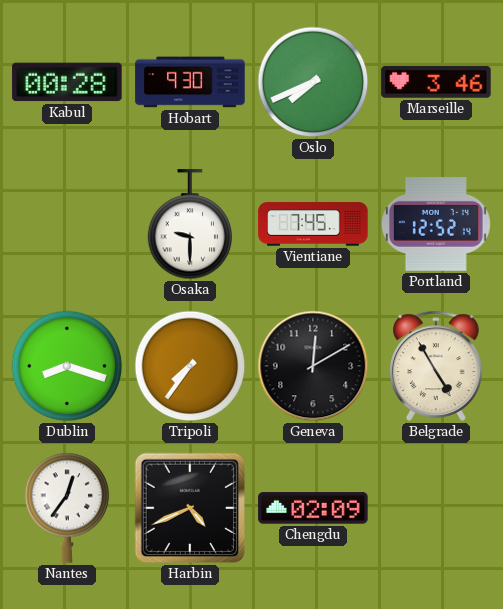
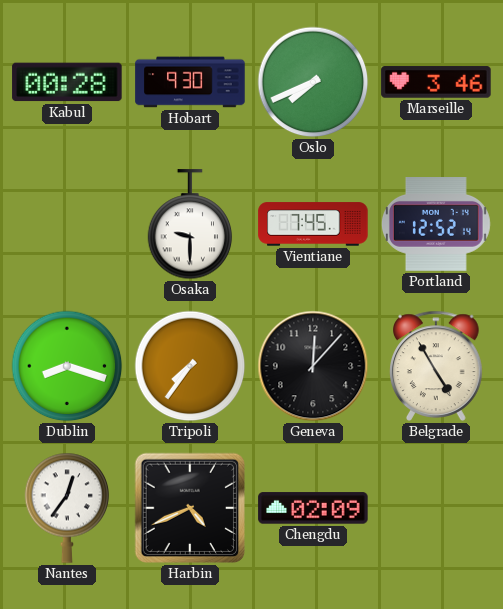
Geneva: 12:10 -> 12:07
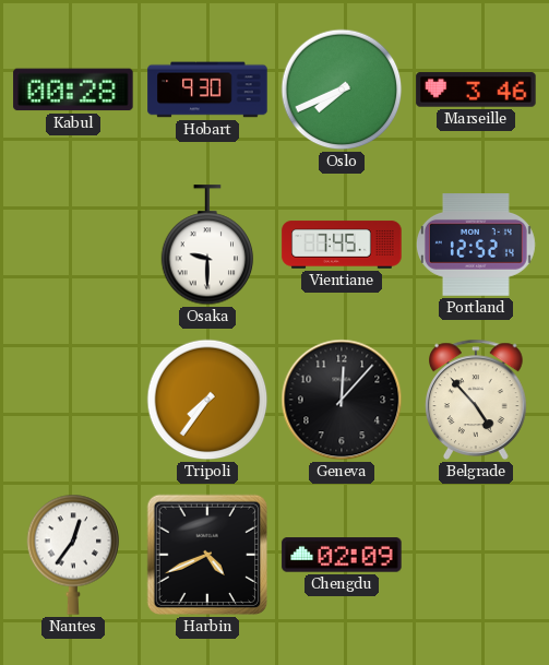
Dublin: 8:18 -> none
Belgrade: 4:55 -> 4:53
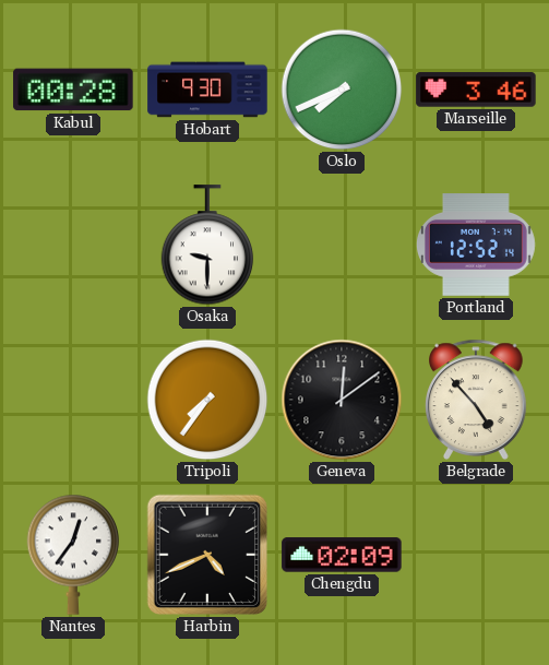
Vientiane: 7:45 -> none
Geneva: 12:07 -> 12:09
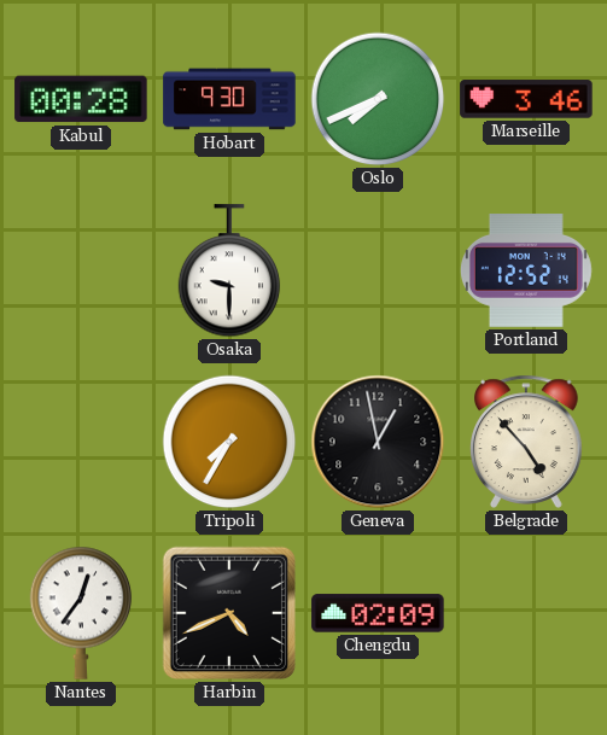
Tripoli: 7:36 -> 7:35
Geneva: 12:09 -> 12:58
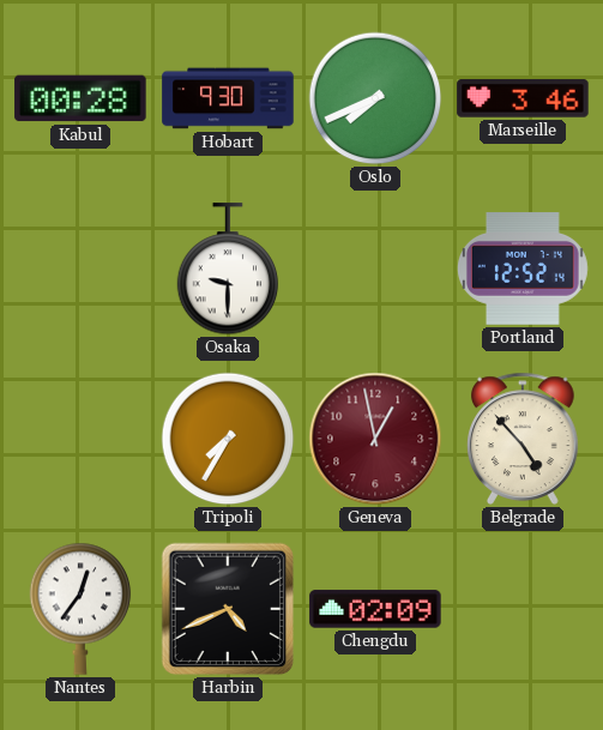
Geneva dial: black -> burgundy
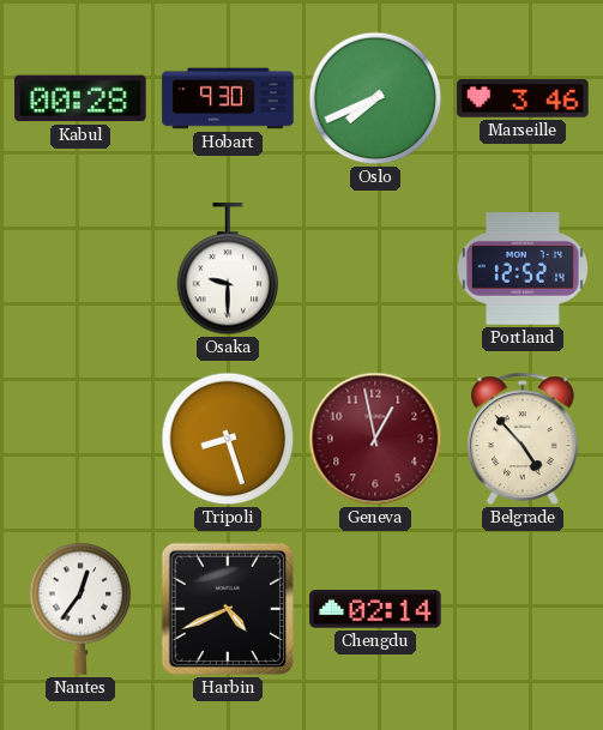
Tripoli: 7:35 -> 8:27
Chengdu: 02:09 -> 02:14
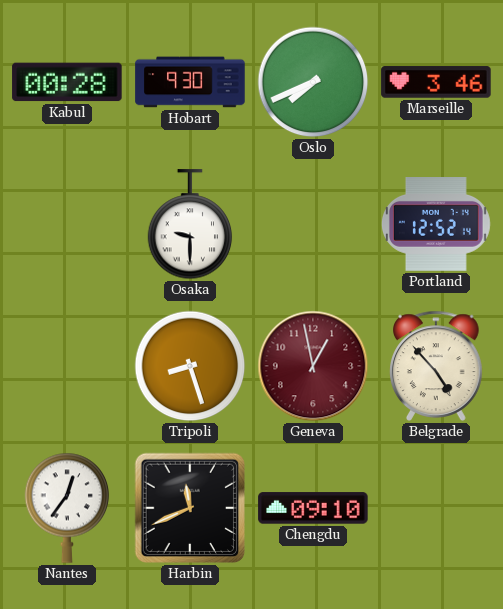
Harbin: 4:41 -> 11:41
Chengdu: 02:14 -> 09:10
